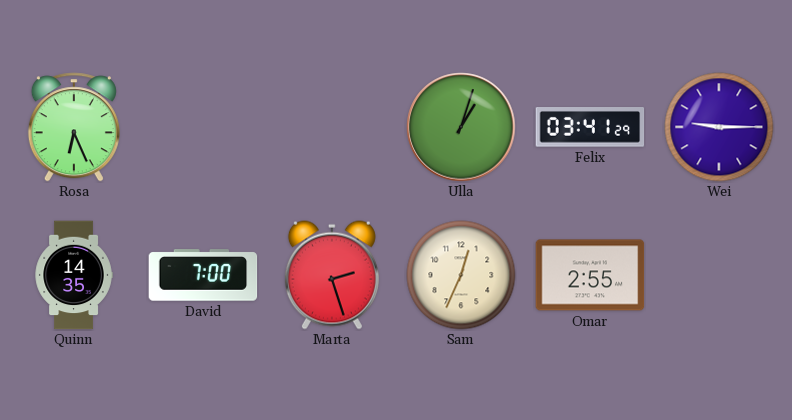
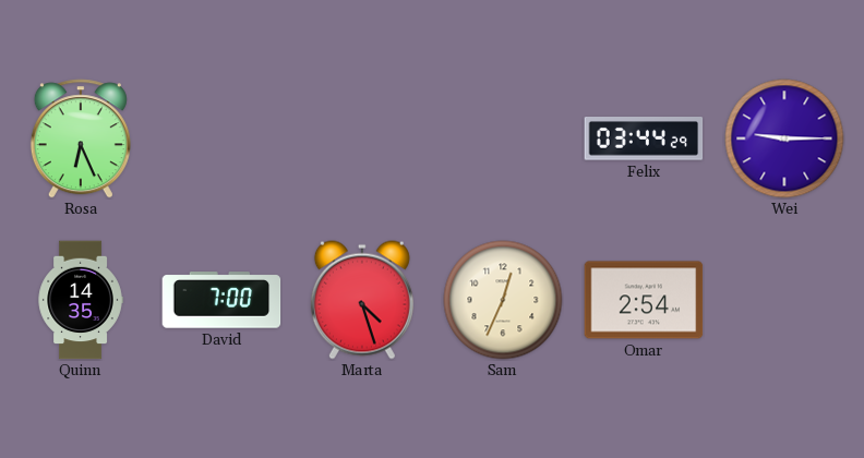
Ulla: 1:03 -> none
Felix: 03:41 -> 03:44
Marta: 2:27 -> 4:27
Omar: 2:55 -> 2:54
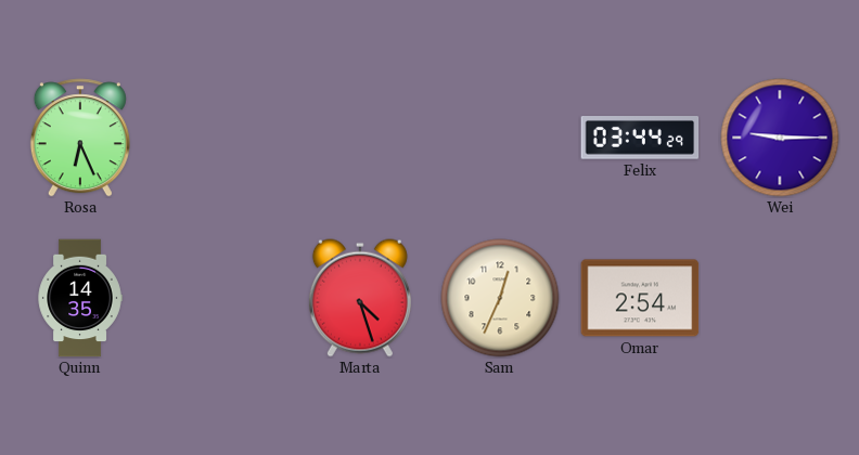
David: 7:00 -> none
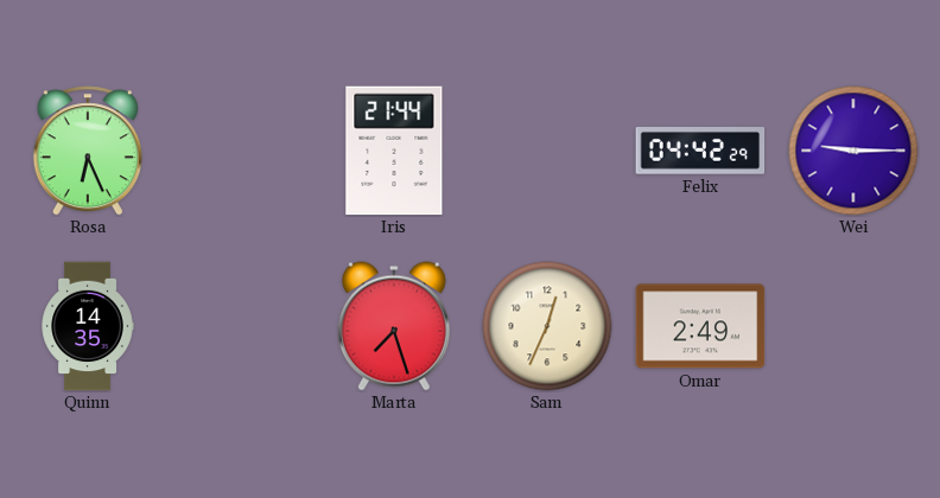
Iris: none -> 21:44
Felix: 03:44 -> 04:42
Marta: 4:27 -> 7:27
Omar: 2:54 -> 2:49
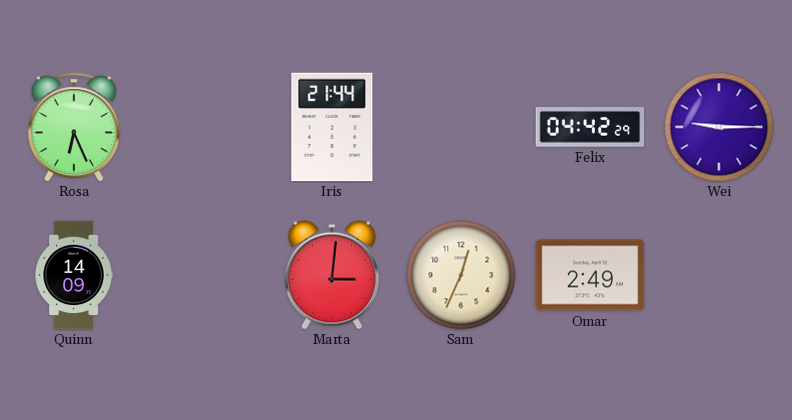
Quinn: 14:35 -> 14:09
Marta: 7:27 -> 3:01
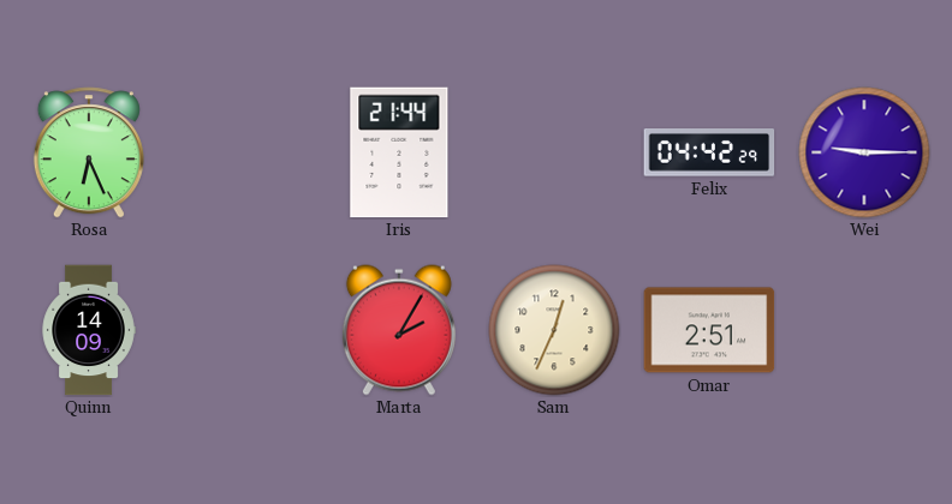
Marta: 3:01 -> 2:05
Omar: 2:49 -> 2:51
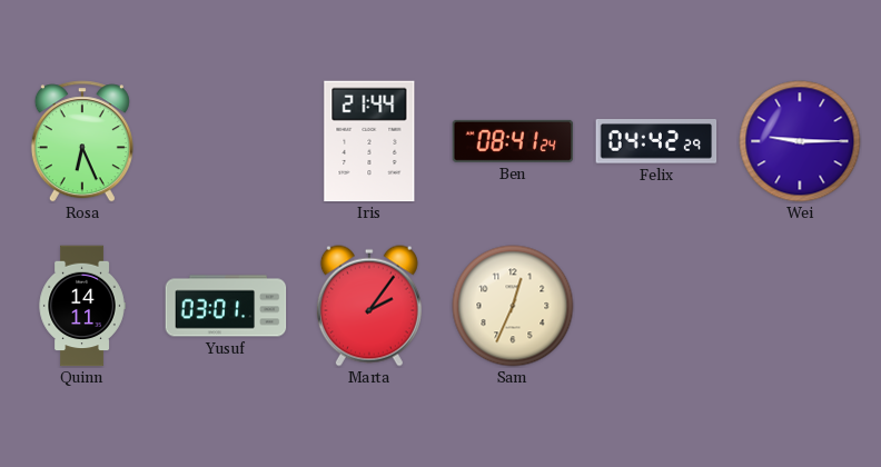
Ben: none -> 08:41
Quinn: 14:09 -> 14:11
Yusuf: none -> 03:01
Marta: 2:05 -> 2:06
Omar: 2:51 -> none
